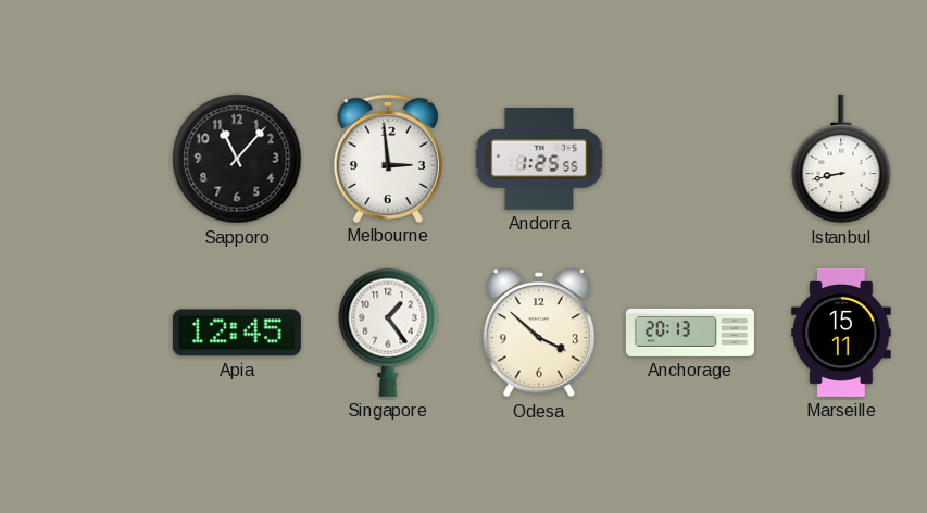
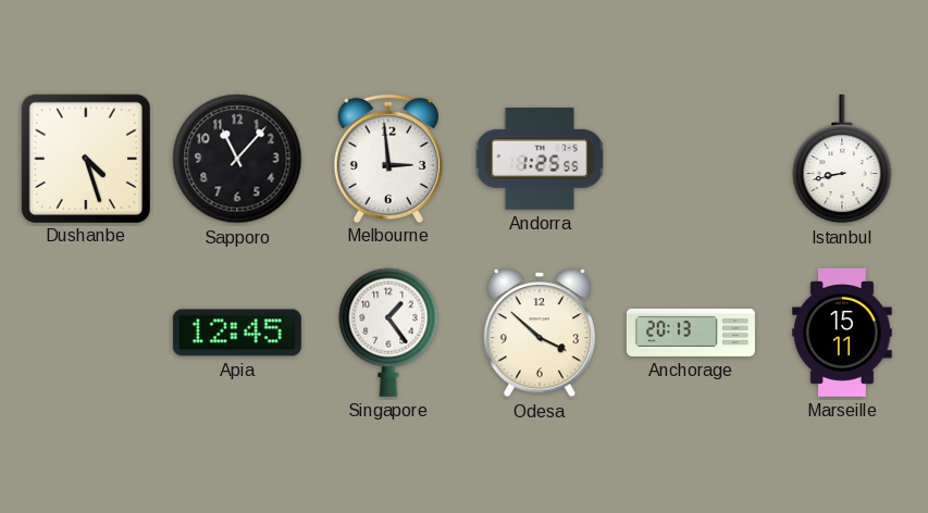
Dushanbe: none -> 4:27
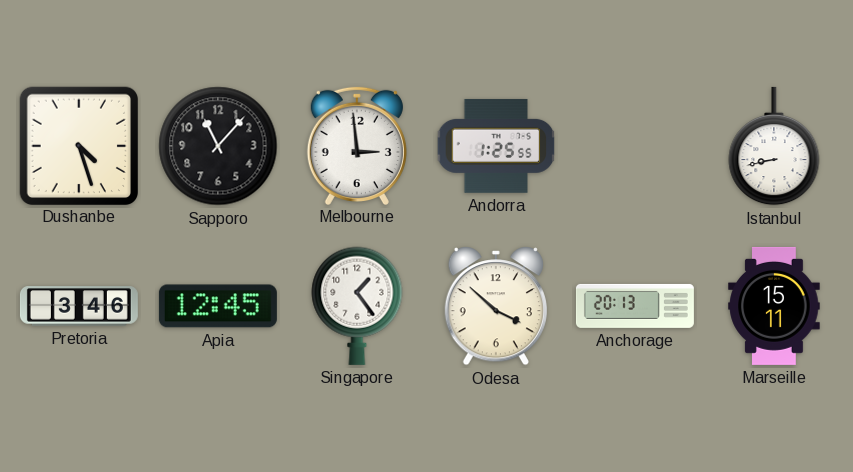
Pretoria: none -> 3:46
